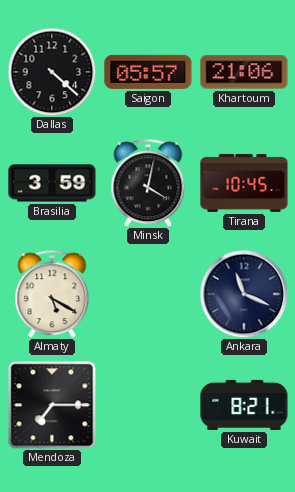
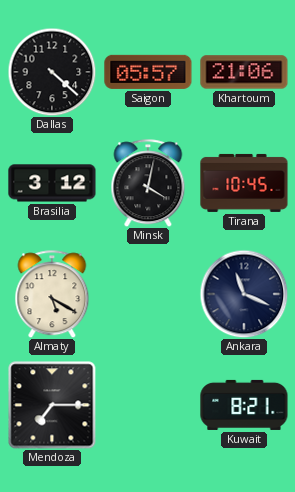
Brasilia: 3:59 -> 3:12
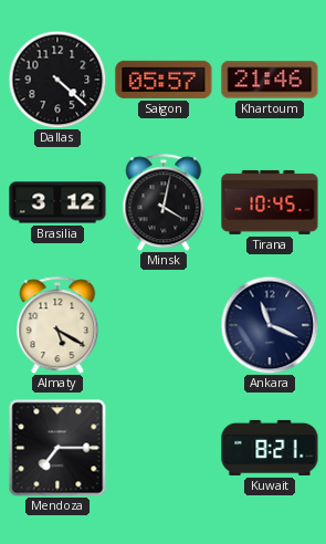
Khartoum: 21:06 -> 21:46
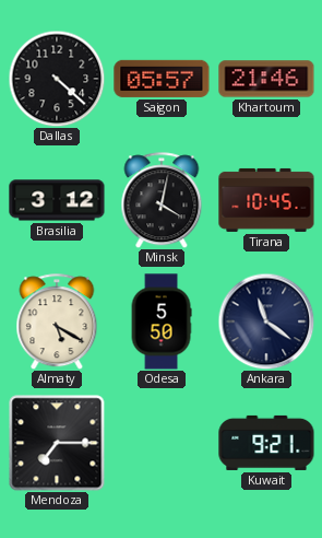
Odesa: none -> 5:50
Ankara: 11:19 -> 11:21
Kuwait: 8:21 -> 9:21
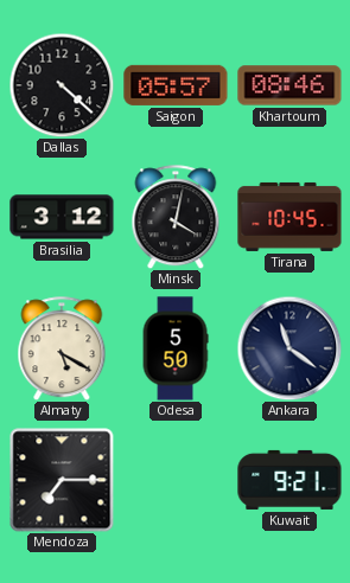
Khartoum: 21:46 -> 08:46
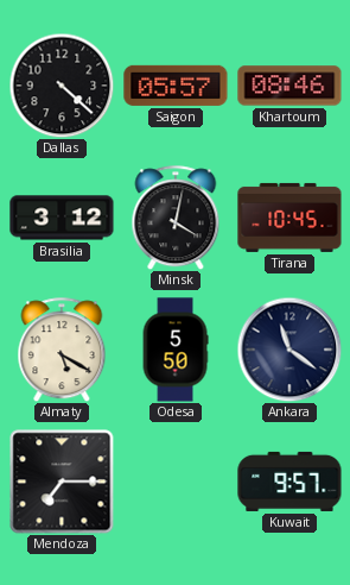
Kuwait: 9:21 -> 9:57
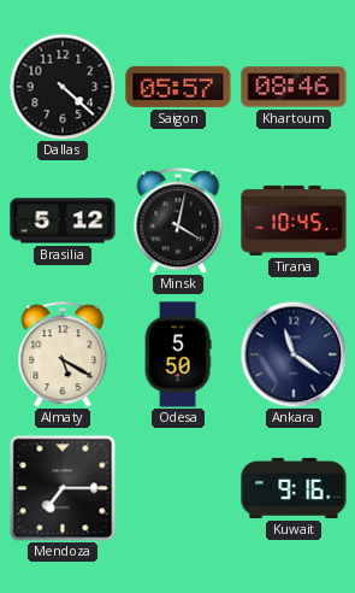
Brasilia: 3:12 -> 5:12
Kuwait: 9:57 -> 9:16
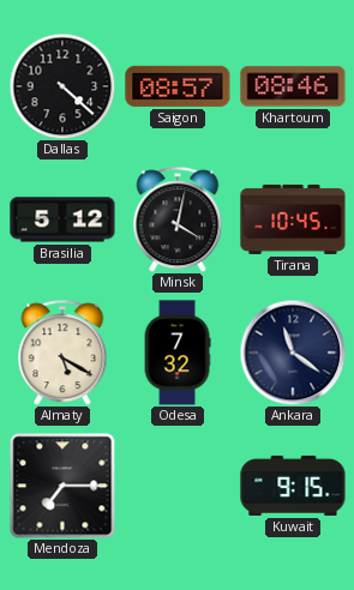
Saigon: 05:57 -> 08:57
Odesa: 5:50 -> 7:32
Kuwait: 9:16 -> 9:15
